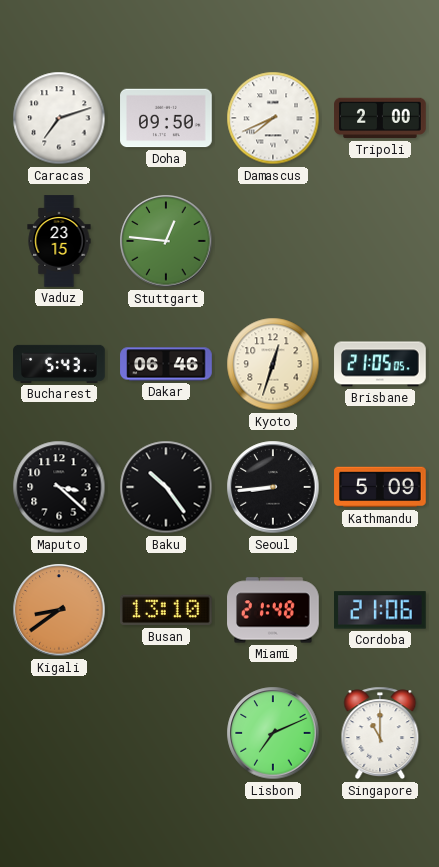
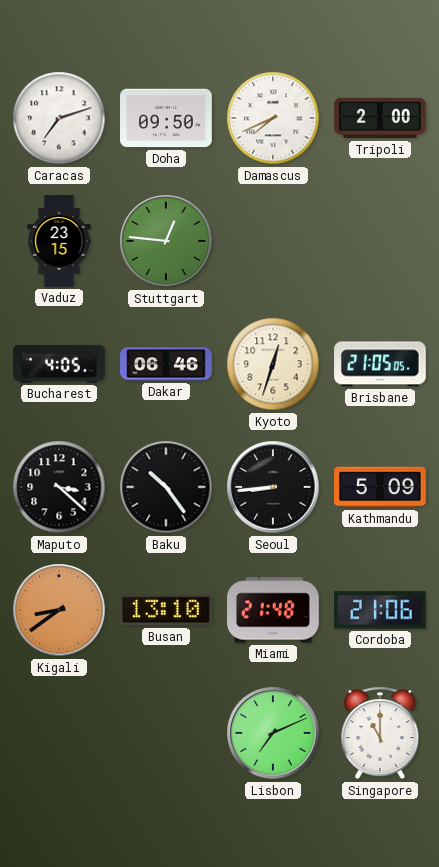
Bucharest: 5:43 -> 4:05
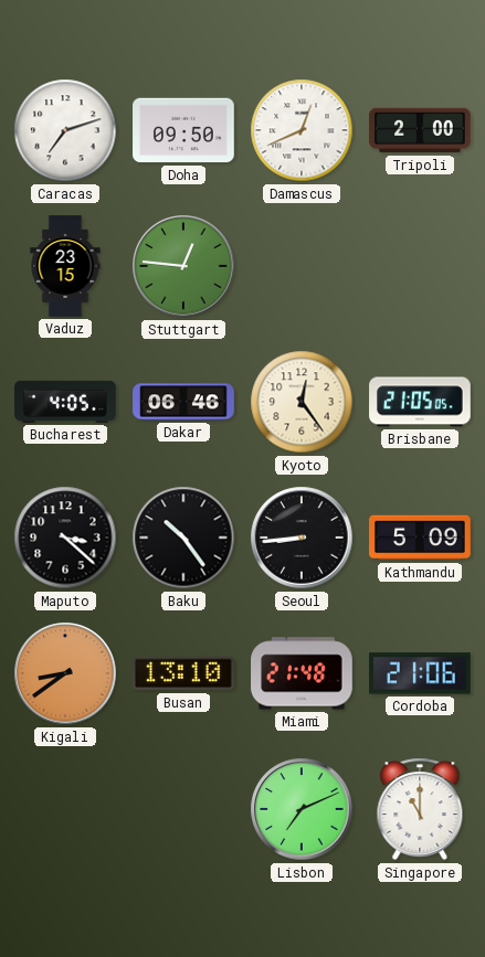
Damascus: 7:41 -> 12:41
Kyoto: 12:33 -> 12:24
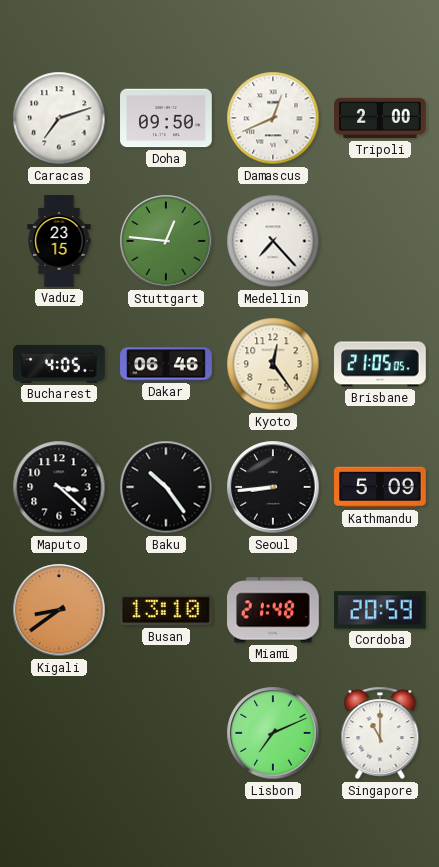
Medellin: none -> 7:23
Cordoba: 21:06 -> 20:59
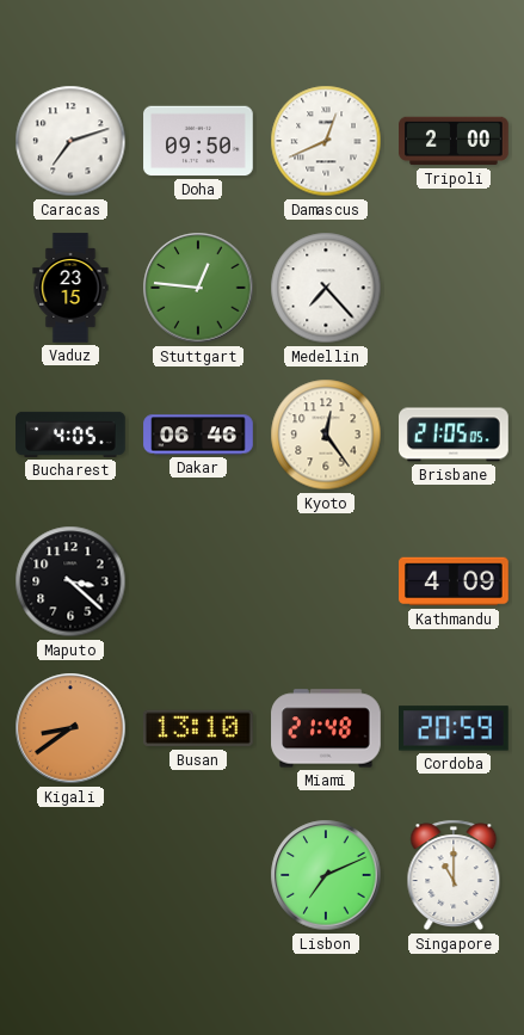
Baku: 10:24 -> none
Seoul: 8:44 -> none
Kathmandu: 5:09 -> 4:09
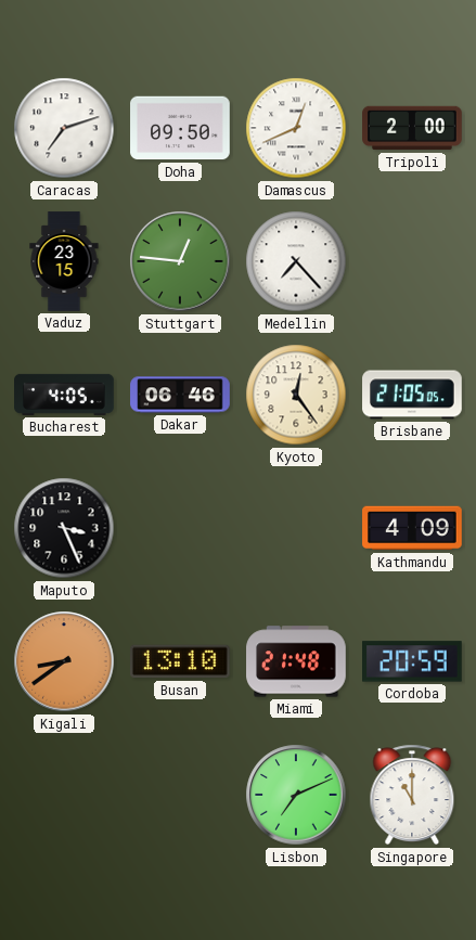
Maputo: 3:22 -> 3:26
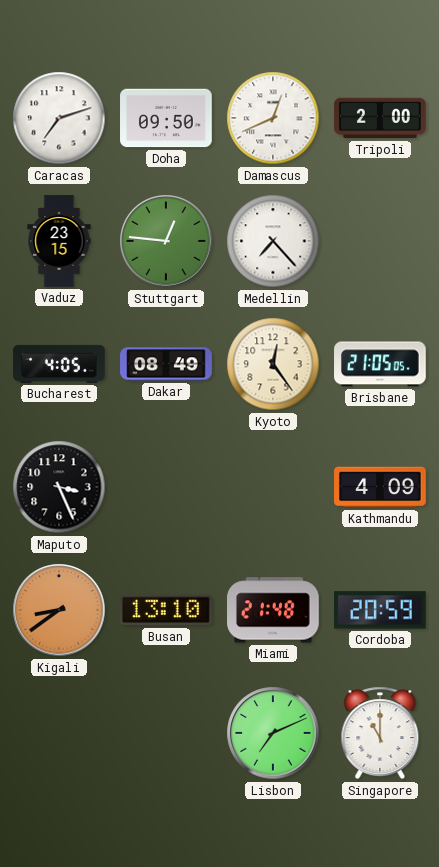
Dakar: 06:46 -> 08:49
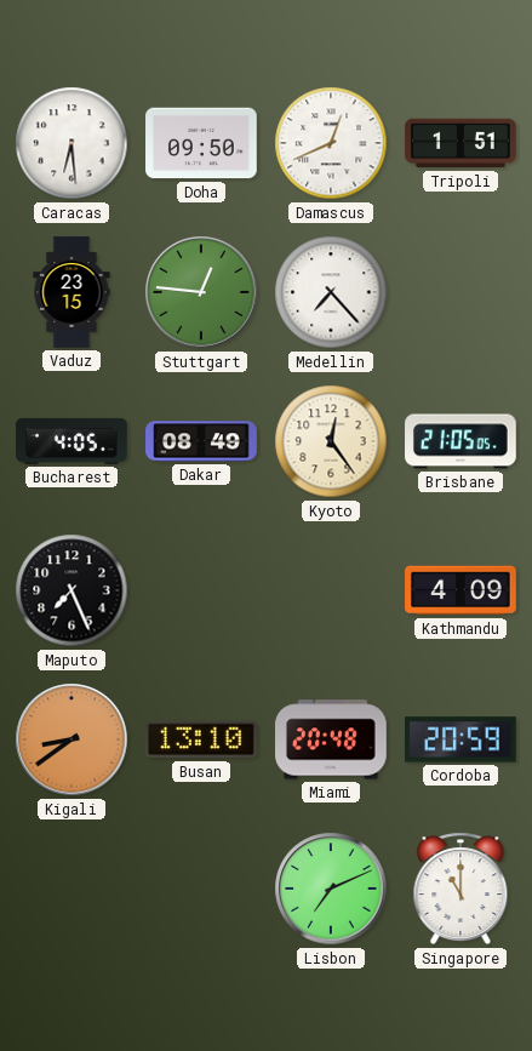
Caracas: 7:12 -> 6:29
Tripoli: 2:00 -> 1:51
Maputo: 3:26 -> 7:26
Miami: 21:48 -> 20:48
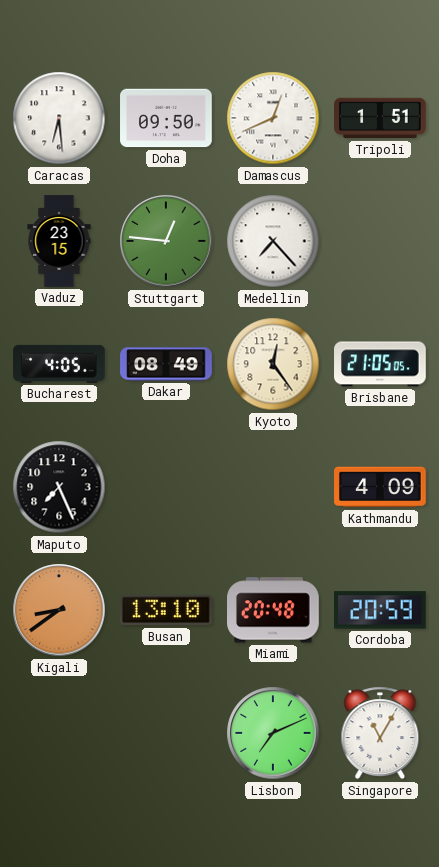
Singapore: 11:00 -> 11:05
